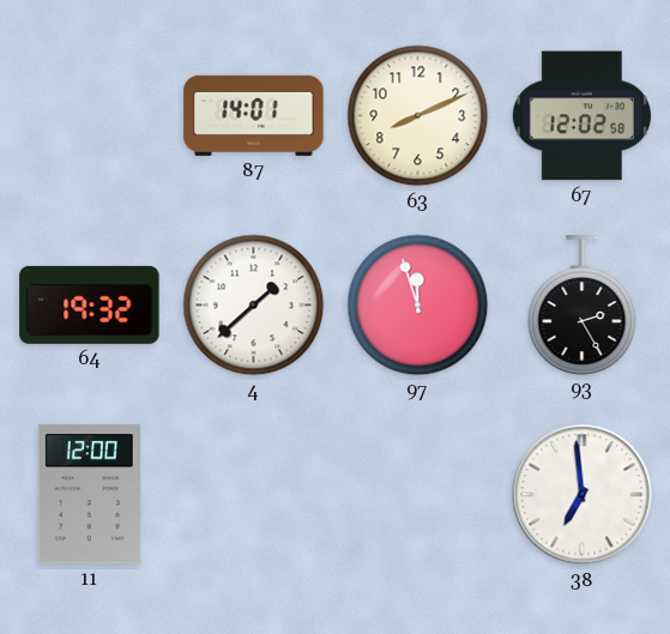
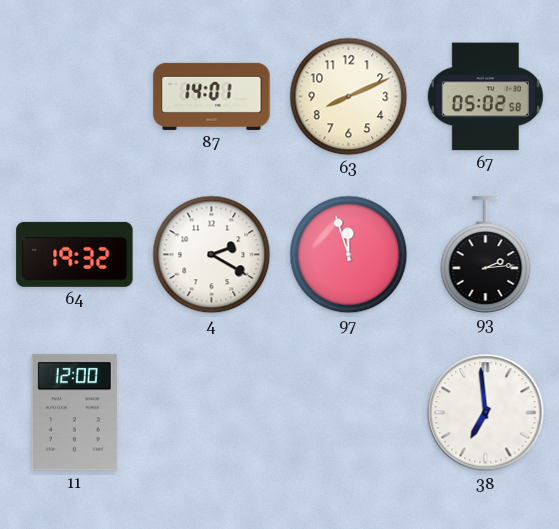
67: 12:02 -> 05:02
4: 1:38 -> 2:20
93: 2:25 -> 2:14
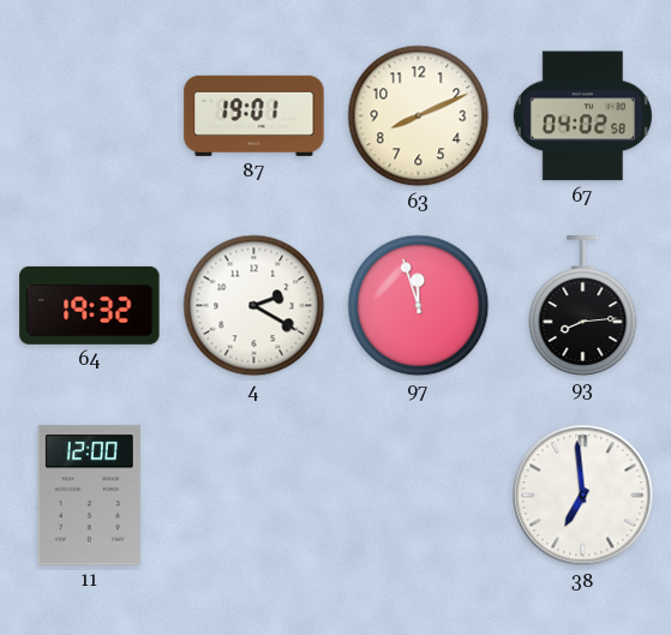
87: 14:01 -> 19:01
67: 05:02 -> 04:02
93: 2:14 -> 8:14
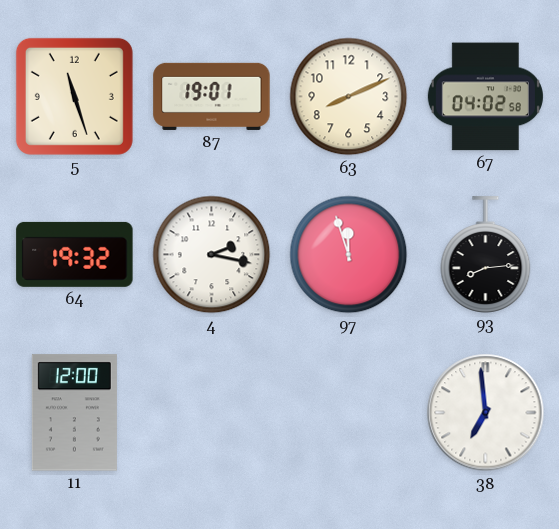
5: none -> 11:27
4: 2:20 -> 2:17
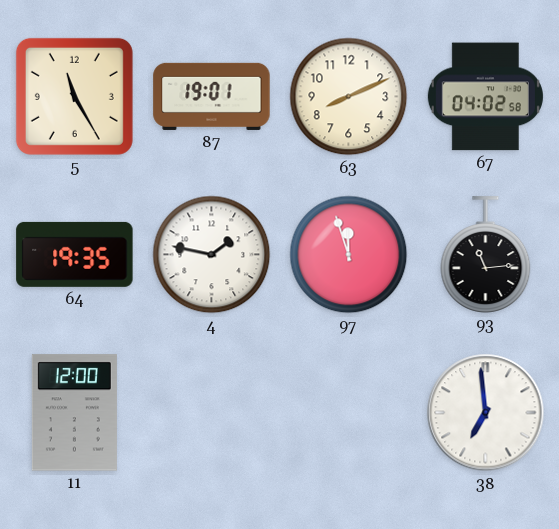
5: 11:27 -> 11:25
64: 19:32 -> 19:35
4: 2:17 -> 1:47
93: 8:14 -> 11:14
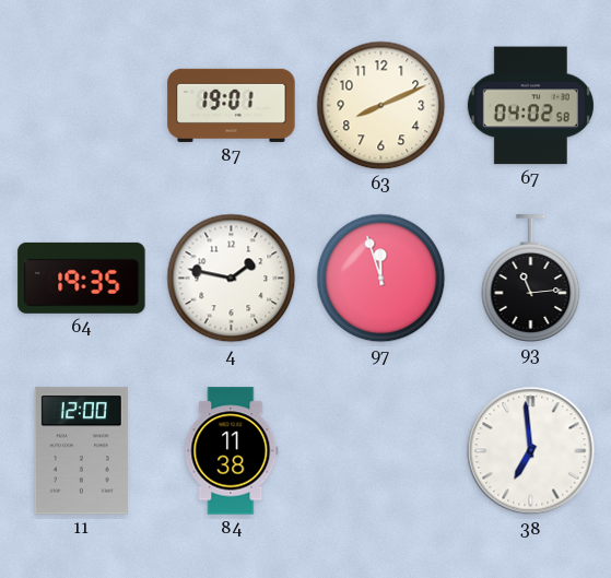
5: 11:25 -> none
84: none -> 11:38
